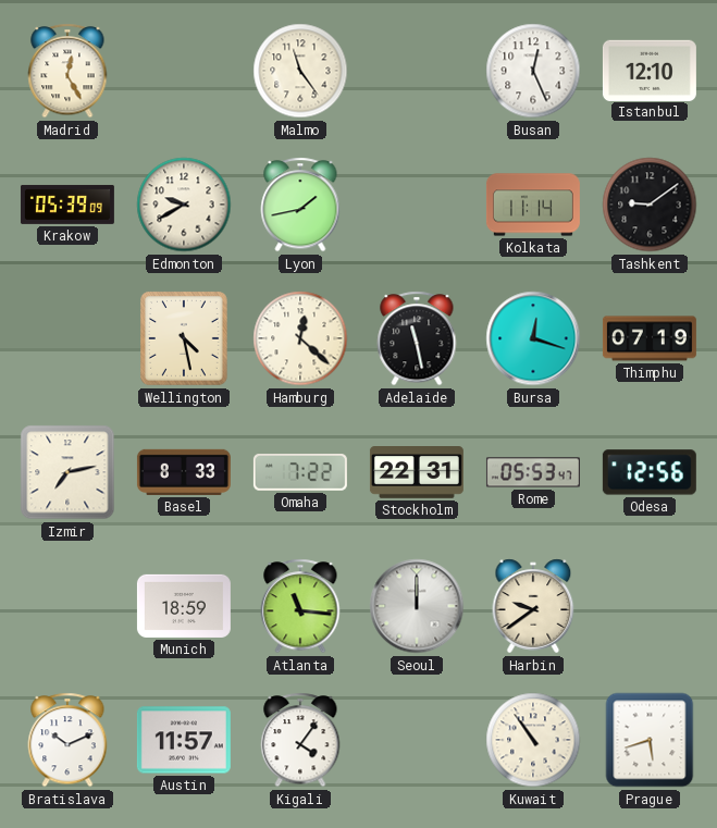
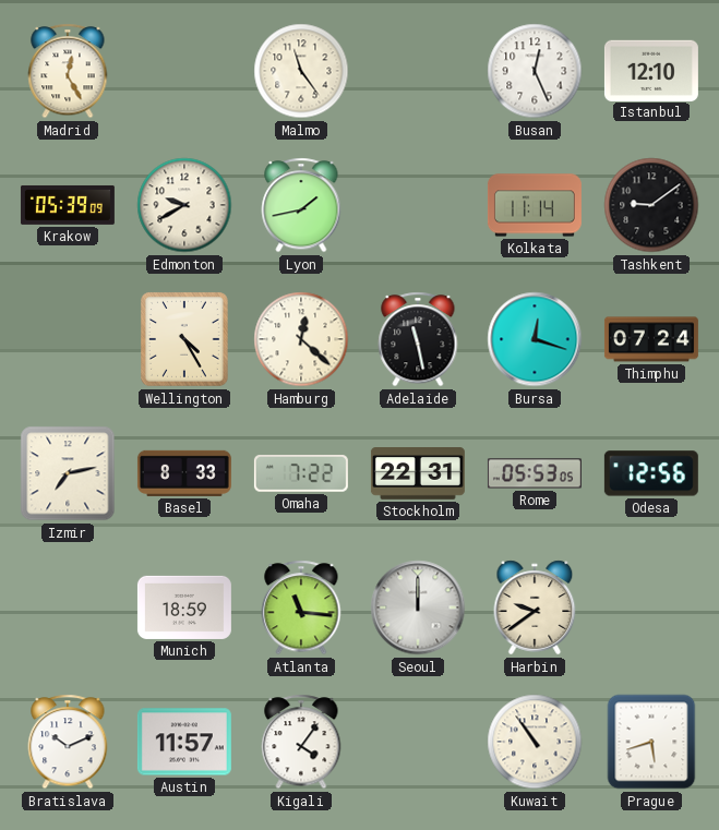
Wellington: 4:28 -> 4:25
Thimphu: 07:19 -> 07:24
Rome: 05:53:47 -> 05:53:05
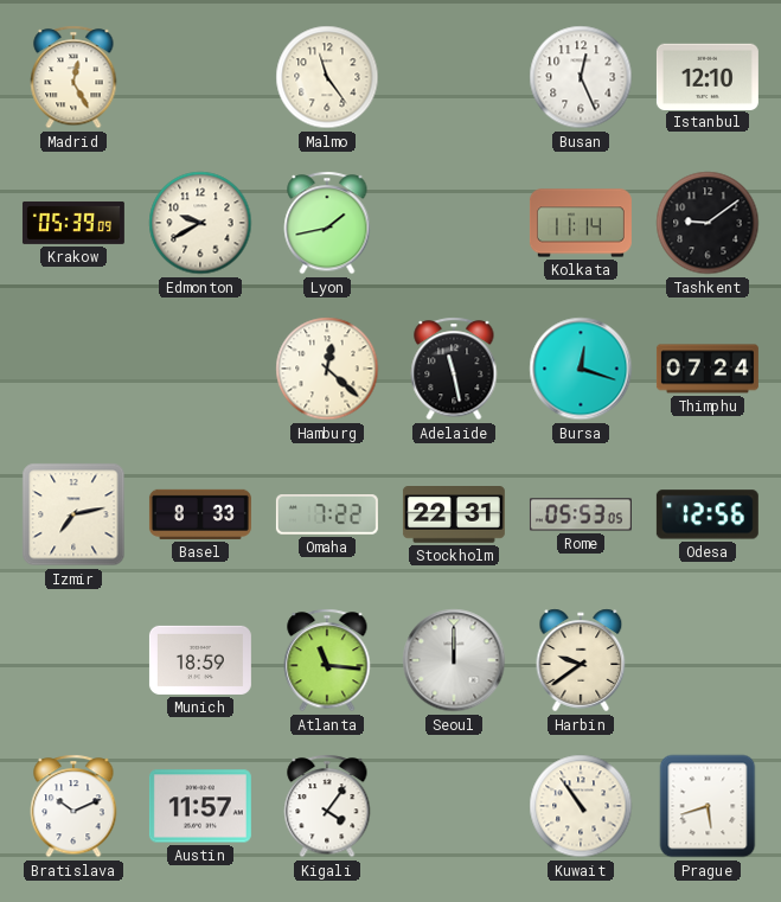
Wellington: 4:25 -> none
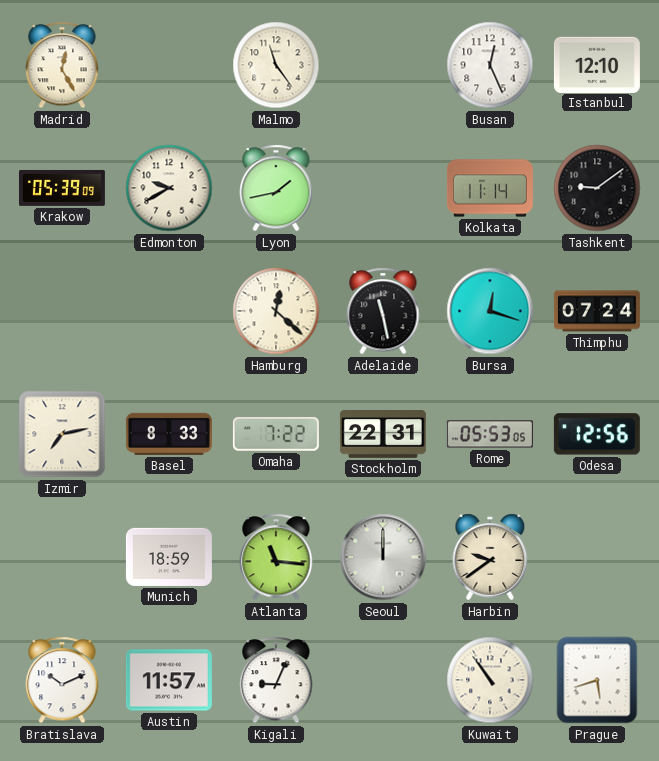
Kigali: 4:06 -> 9:04
